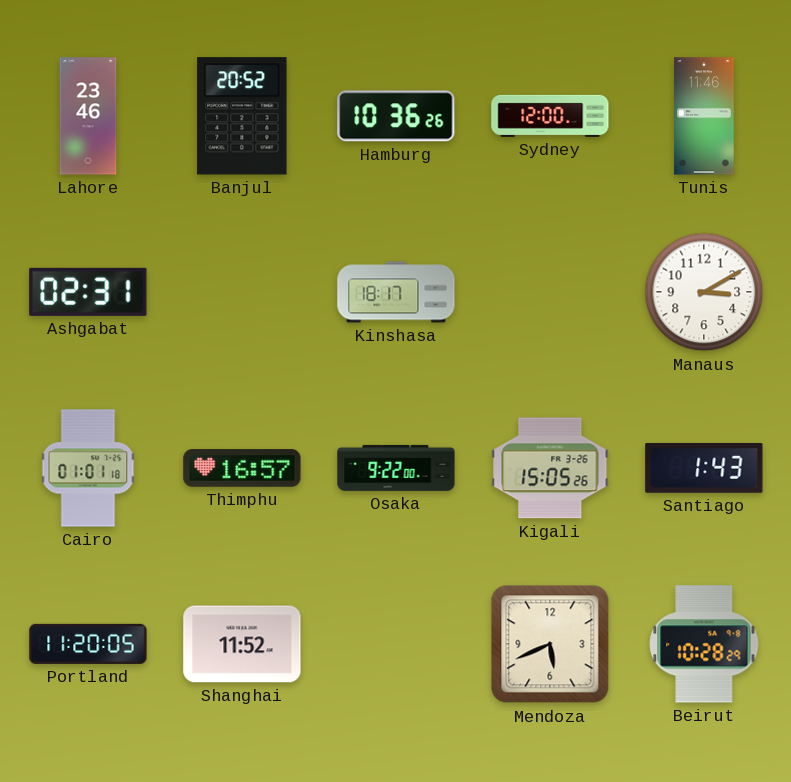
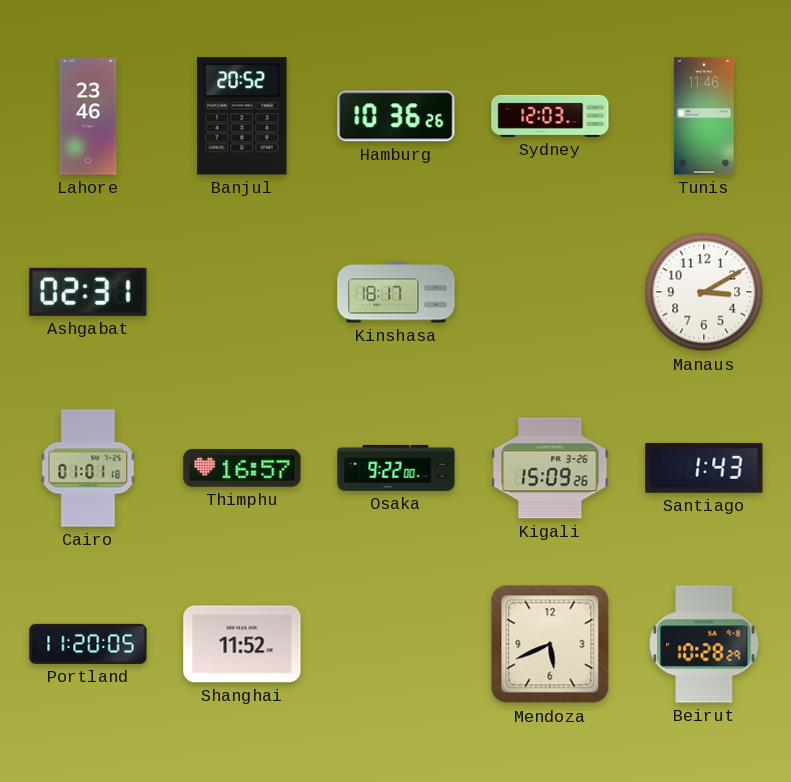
Sydney: 12:00 -> 12:03
Kigali: 15:05 -> 15:09
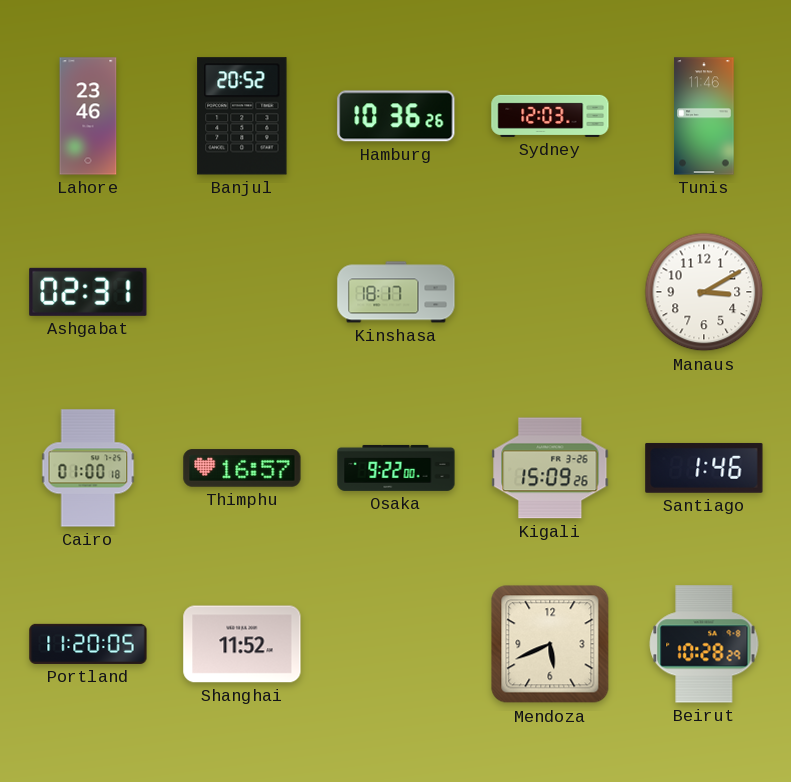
Cairo: 01:01 -> 01:00
Santiago: 1:43 -> 1:46
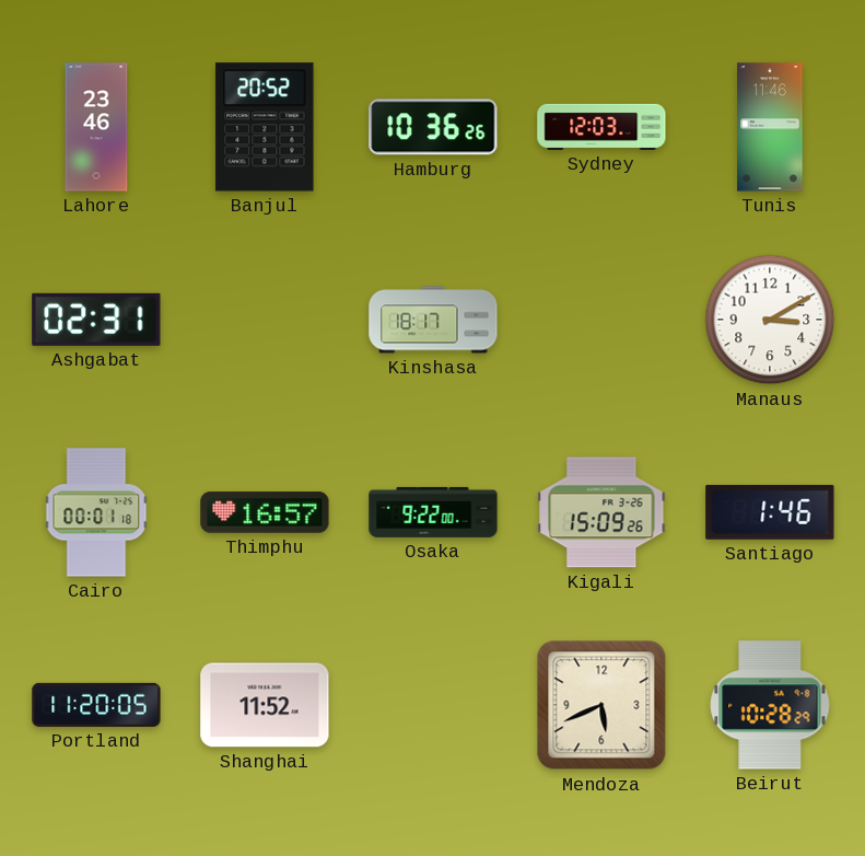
Cairo: 01:00 -> 00:01
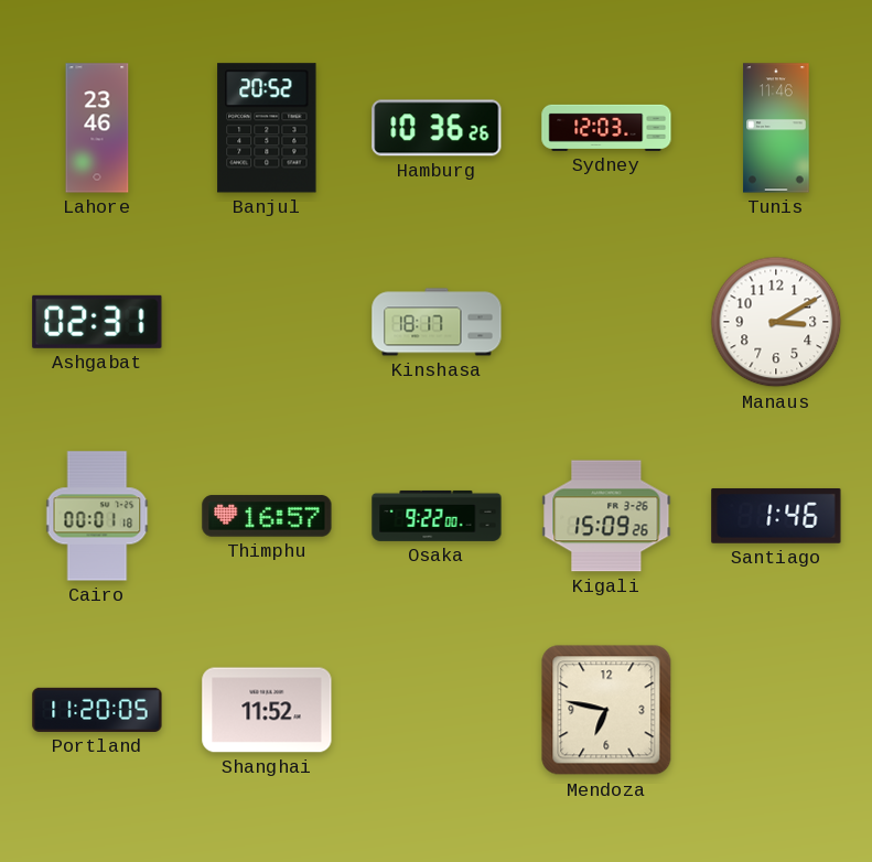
Mendoza: 5:41 -> 6:47
Beirut: 10:28 -> none
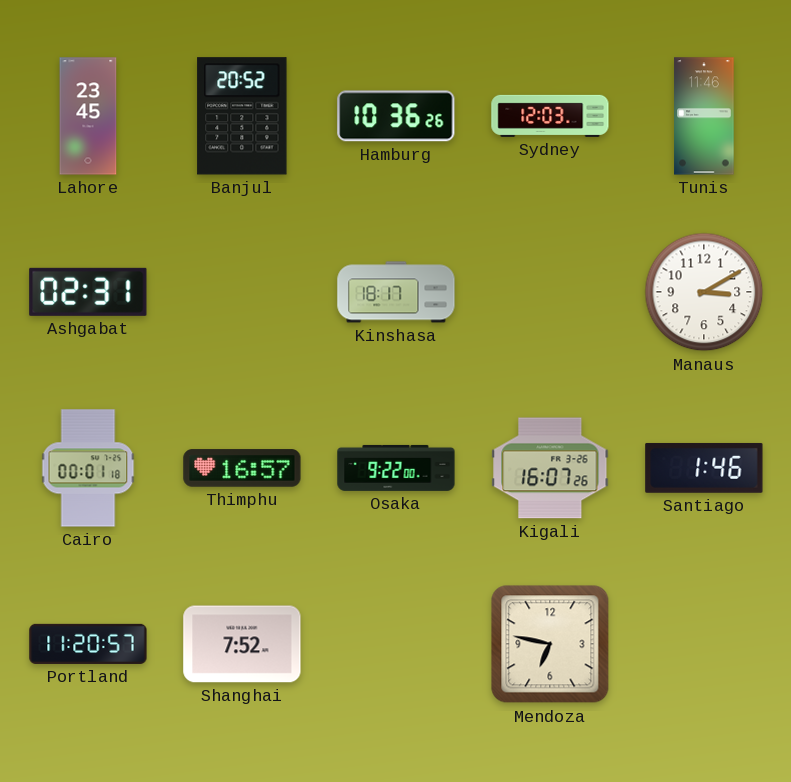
Lahore: 23:46 -> 23:45
Kigali: 15:09 -> 16:07
Portland: 11:20:05 -> 11:20:57
Shanghai: 11:52 -> 7:52
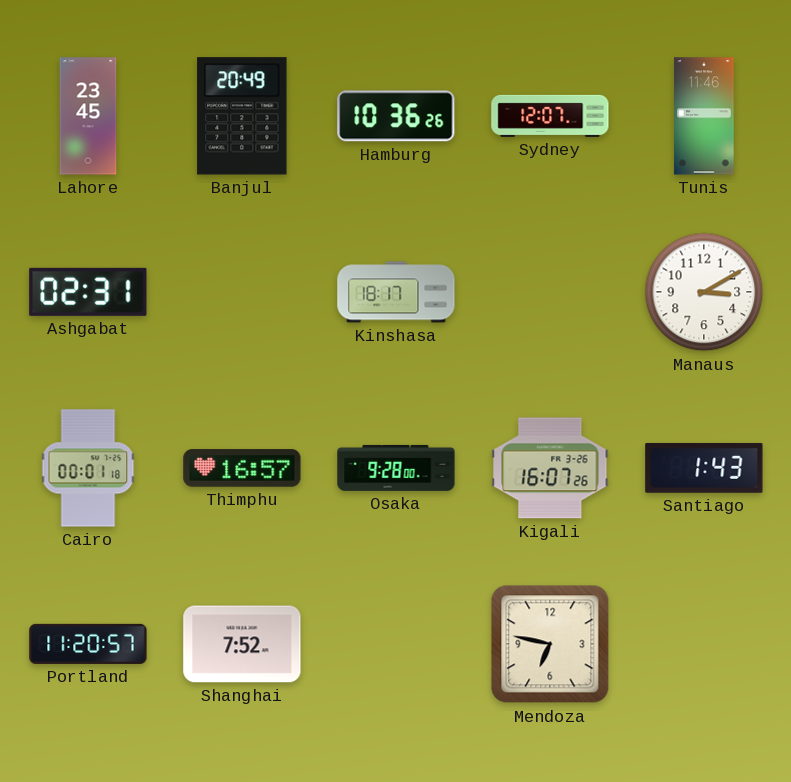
Banjul: 20:52 -> 20:49
Sydney: 12:03 -> 12:07
Osaka: 9:22 -> 9:28
Santiago: 1:46 -> 1:43
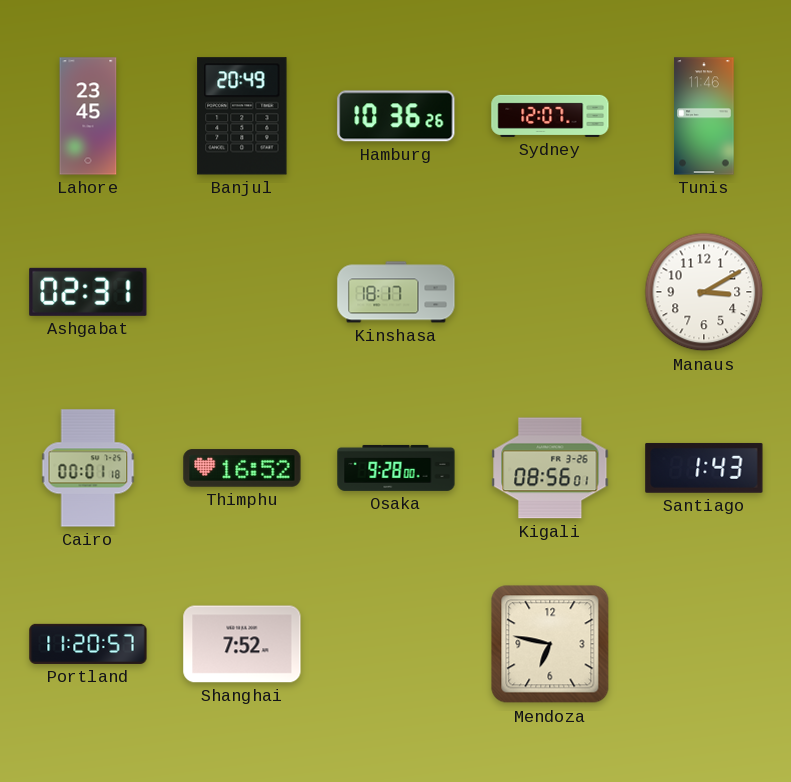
Thimphu: 16:57 -> 16:52
Kigali: 16:07 -> 08:56
